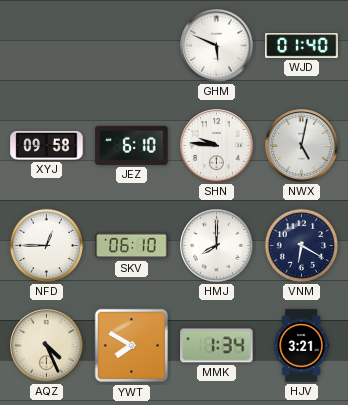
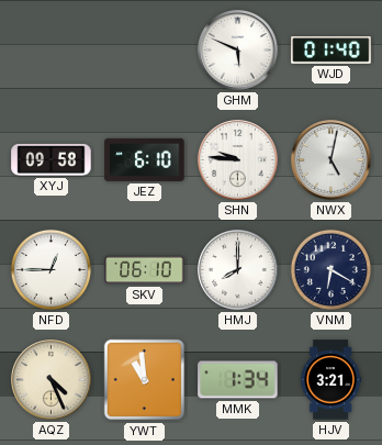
YWT: 7:50 -> 10:59
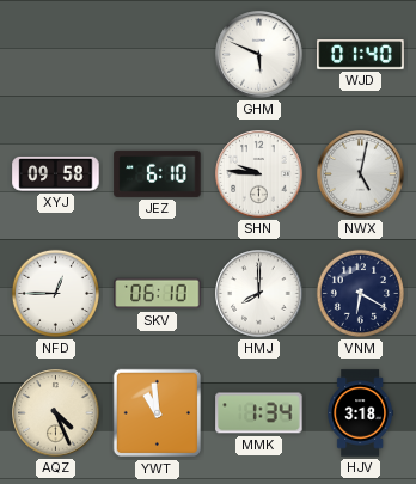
HJV: 3:21 -> 3:18
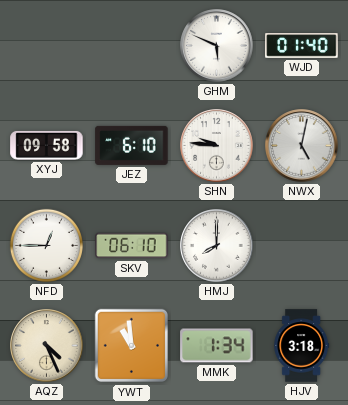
VNM: 6:20 -> none
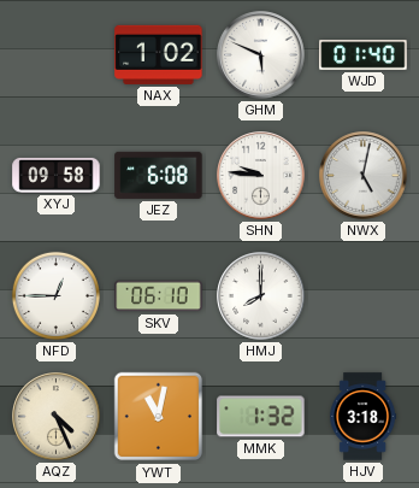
NAX: none -> 1:02
JEZ: 6:10 -> 6:08
YWT: 10:59 -> 11:02
MMK: 1:34 -> 1:32
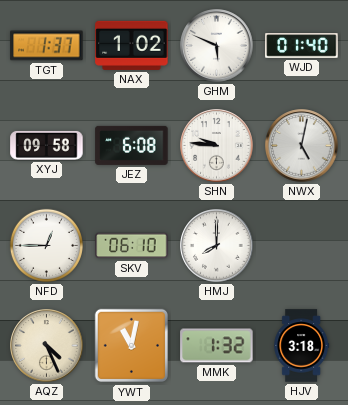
TGT: none -> 1:37
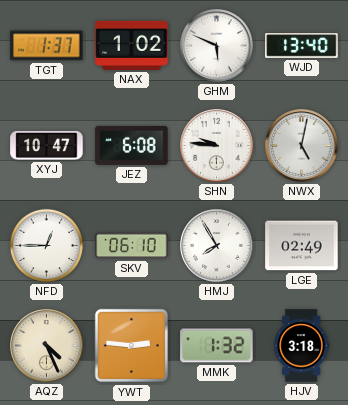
WJD: 01:40 -> 13:40
XYJ: 09:58 -> 10:47
HMJ: 8:00 -> 7:55
LGE: none -> 02:49
YWT: 11:02 -> 2:46
